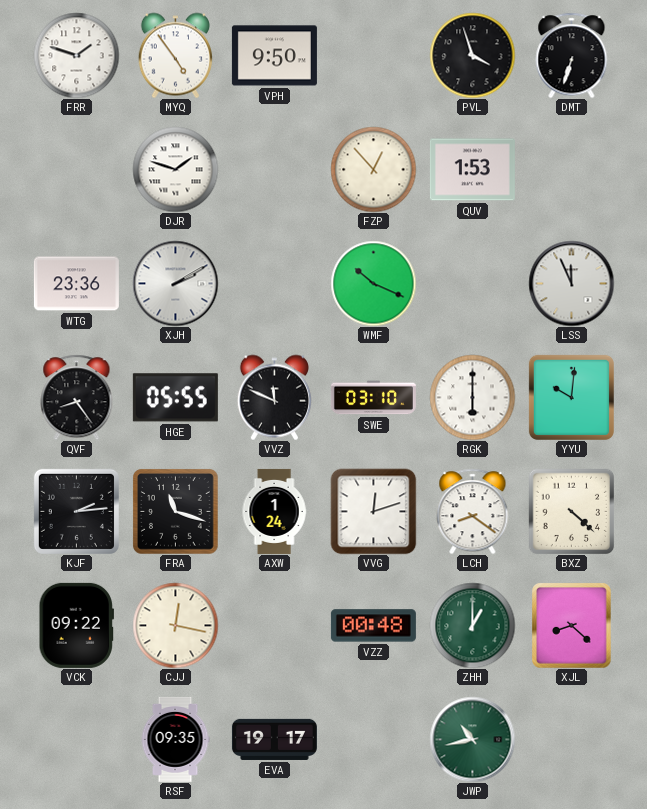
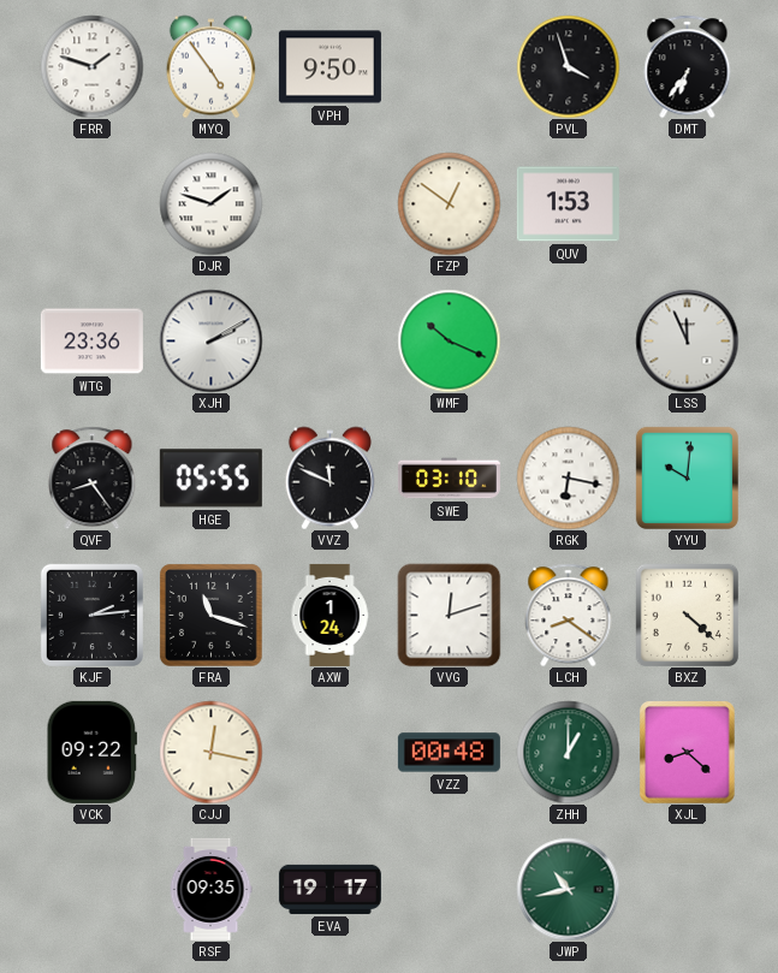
DMT: 6:33 -> 6:36
FZP: 12:53 -> 12:51
RGK: 6:00 -> 6:17
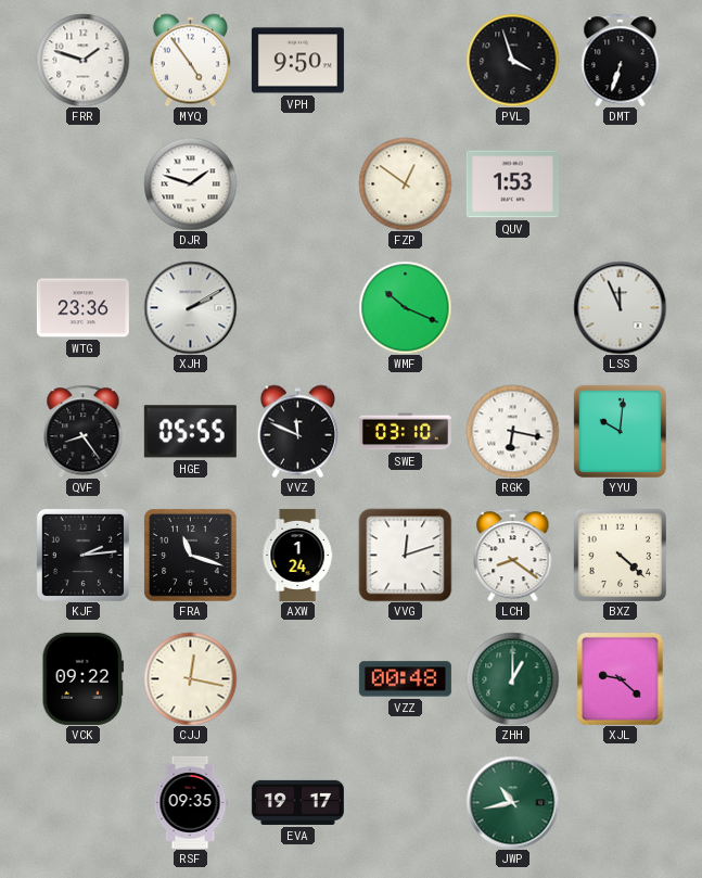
DMT: 6:36 -> 6:33
XJL: 8:22 -> 9:22
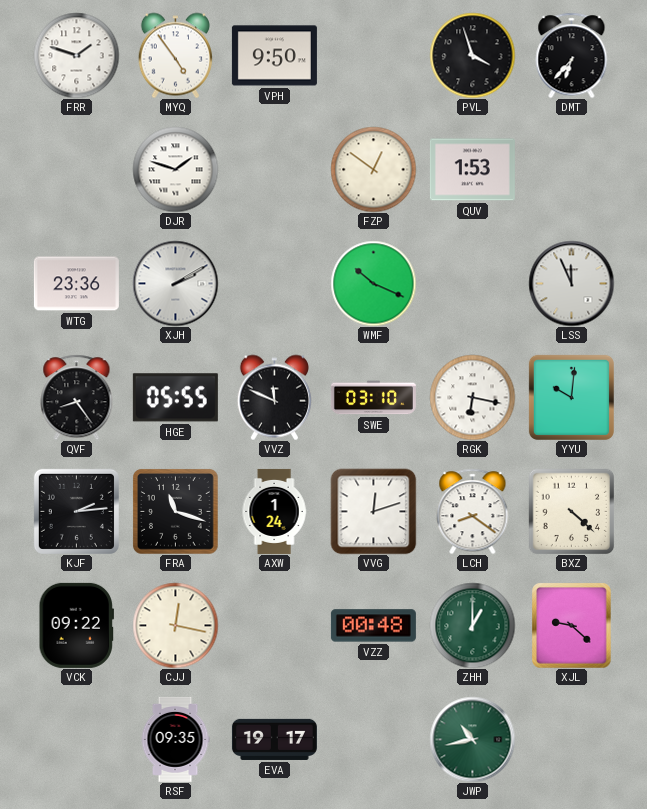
DMT: 6:33 -> 6:37
